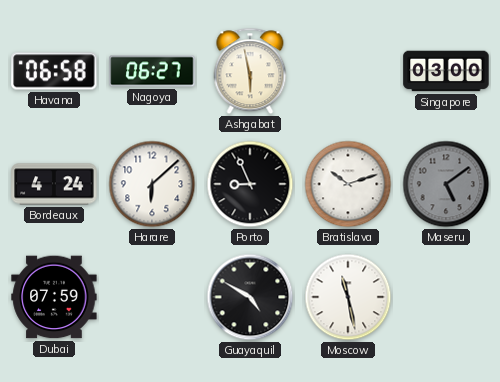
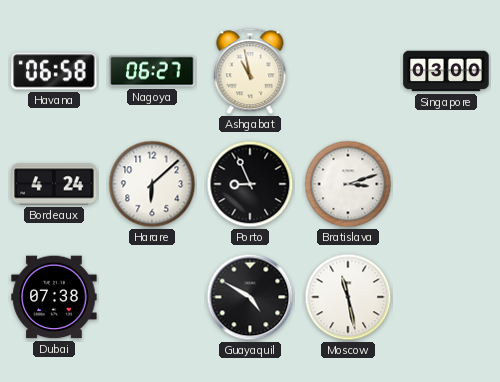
Ashgabat: 5:58 -> 10:58
Bratislava: 10:12 -> 3:12
Maseru: 5:09 -> none
Dubai: 07:59 -> 07:38
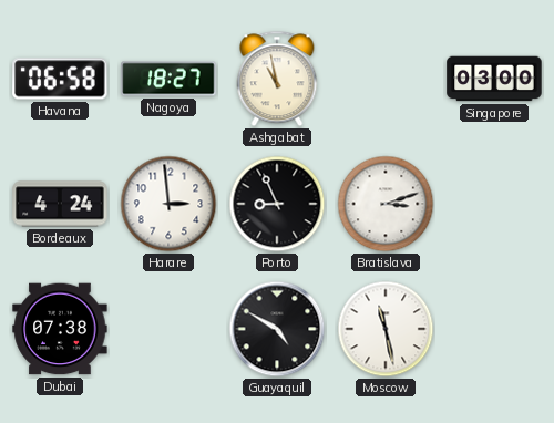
Nagoya: 06:27 -> 18:27
Harare: 6:08 -> 2:59
